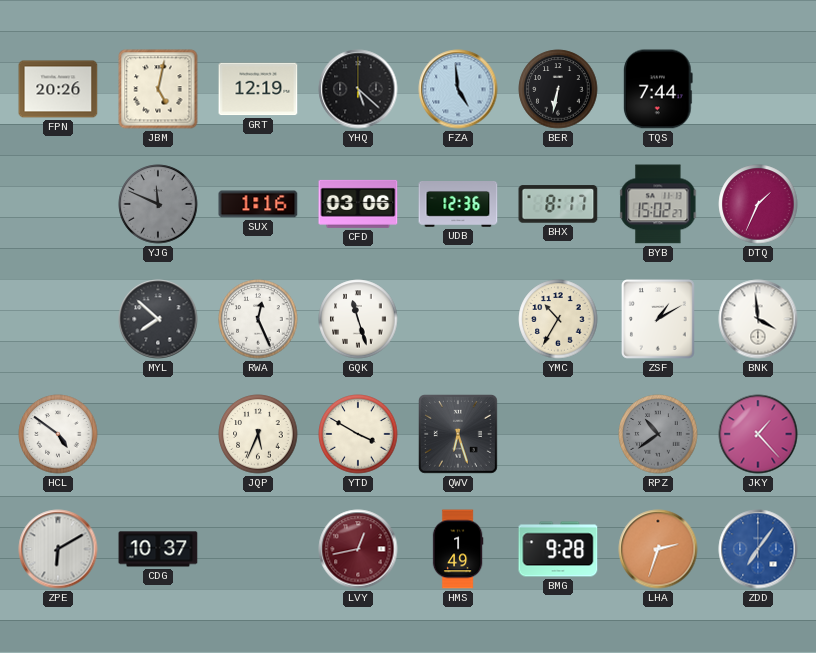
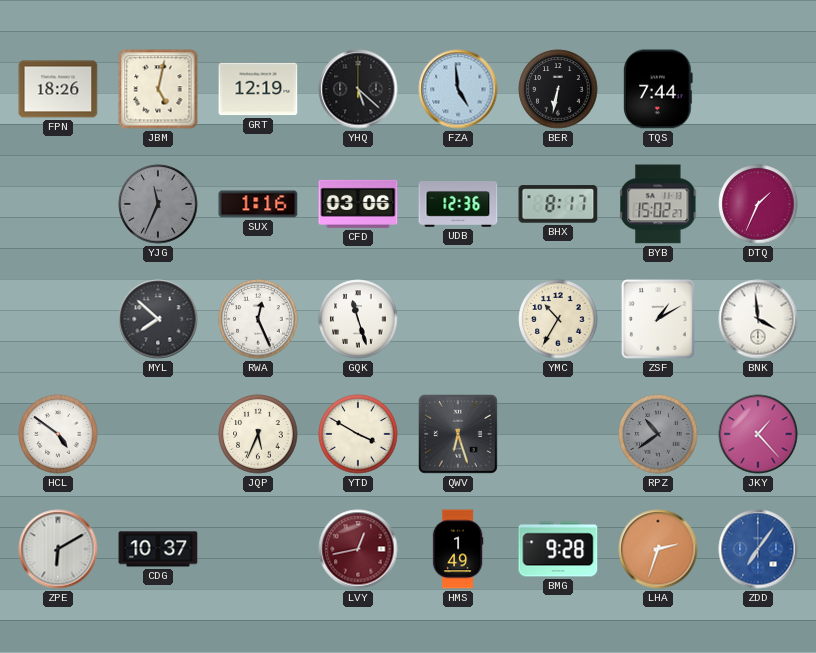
FPN: 20:26 -> 18:26
YJG: 11:49 -> 11:34
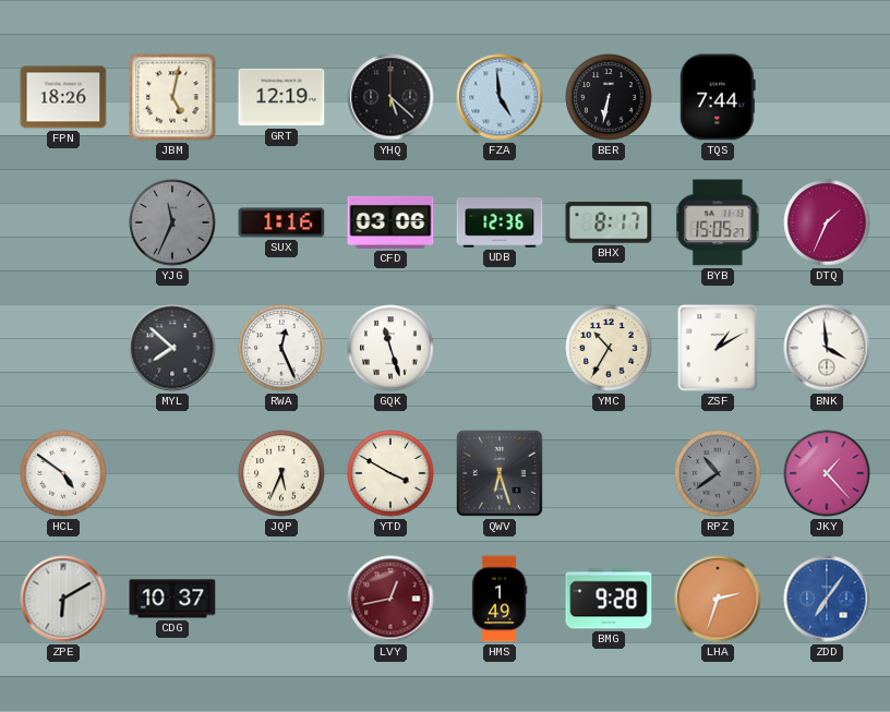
BYB: 15:02 -> 15:05
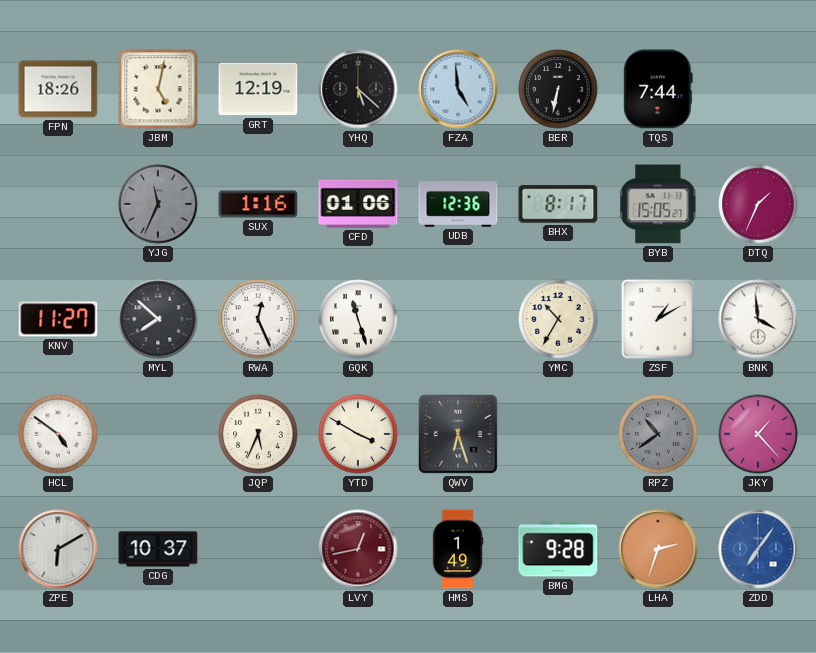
CFD: 03:06 -> 01:06
KNV: none -> 11:27
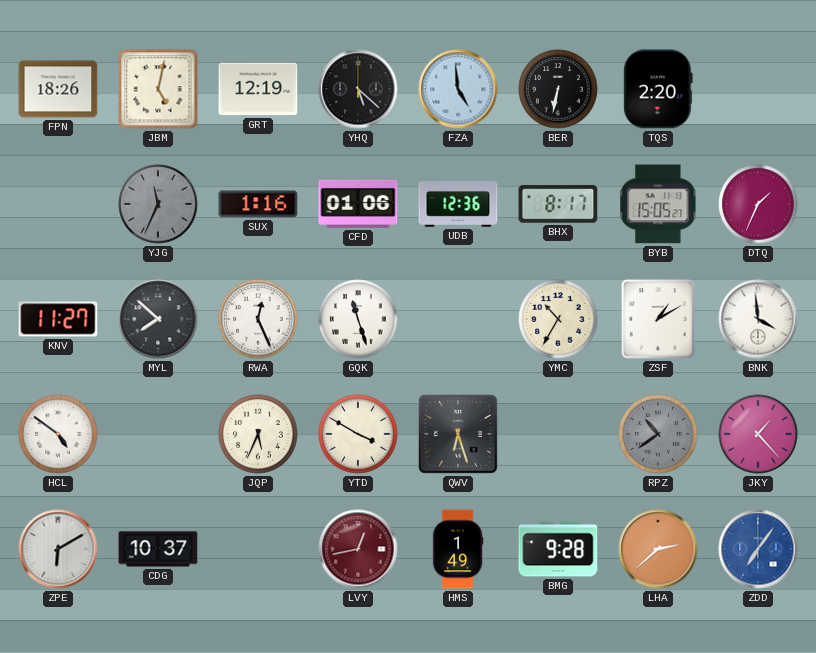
TQS: 7:44 -> 2:20
LHA: 2:33 -> 2:38
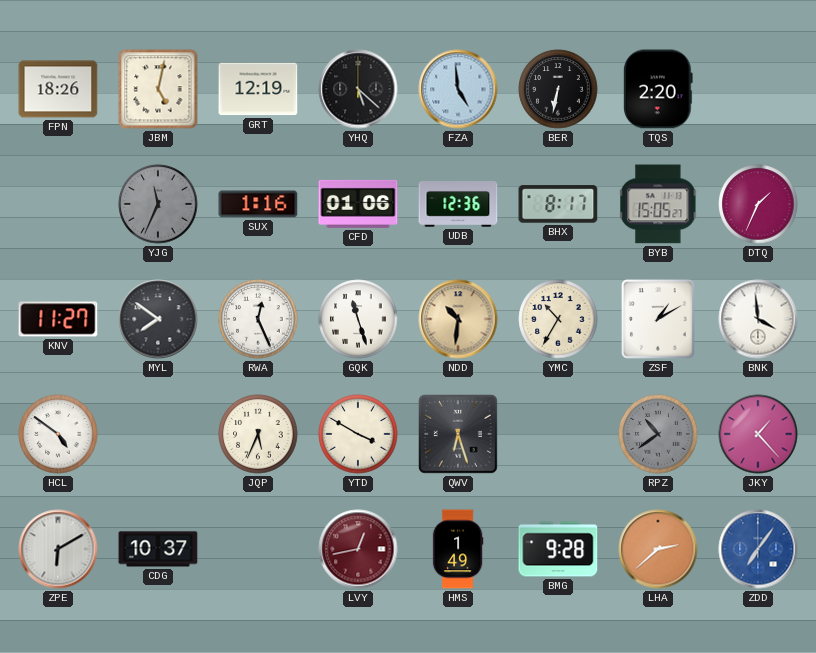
MYL: 7:52 -> 7:51
NDD: none -> 10:31
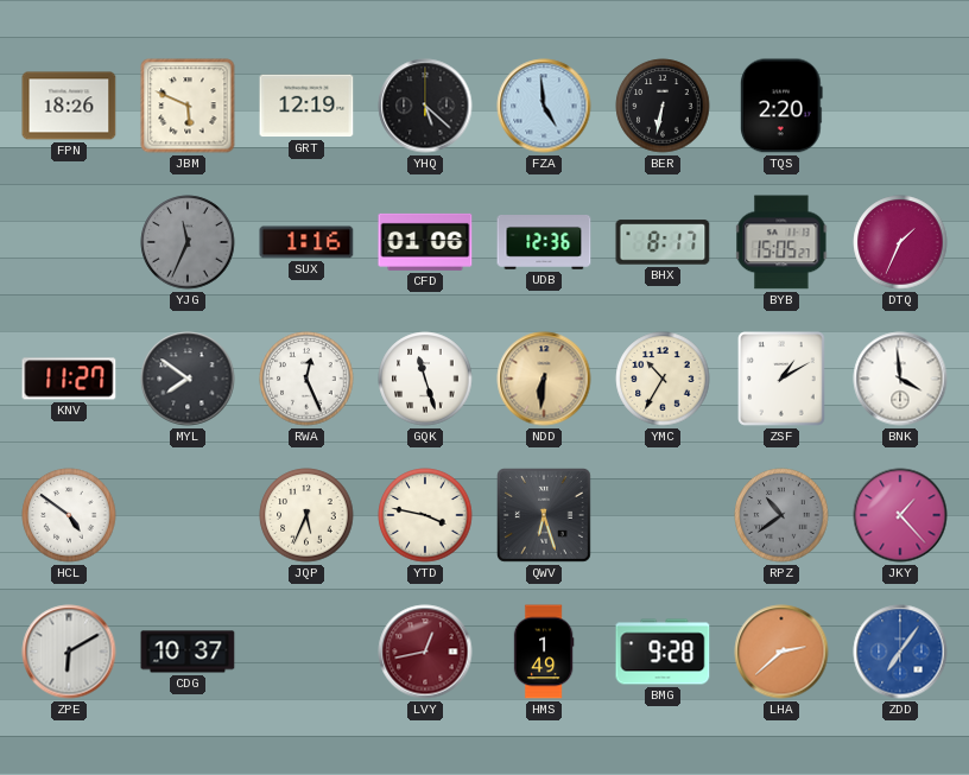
JBM: 5:02 -> 5:49
NDD: 10:31 -> 6:31
YTD: 3:50 -> 3:47
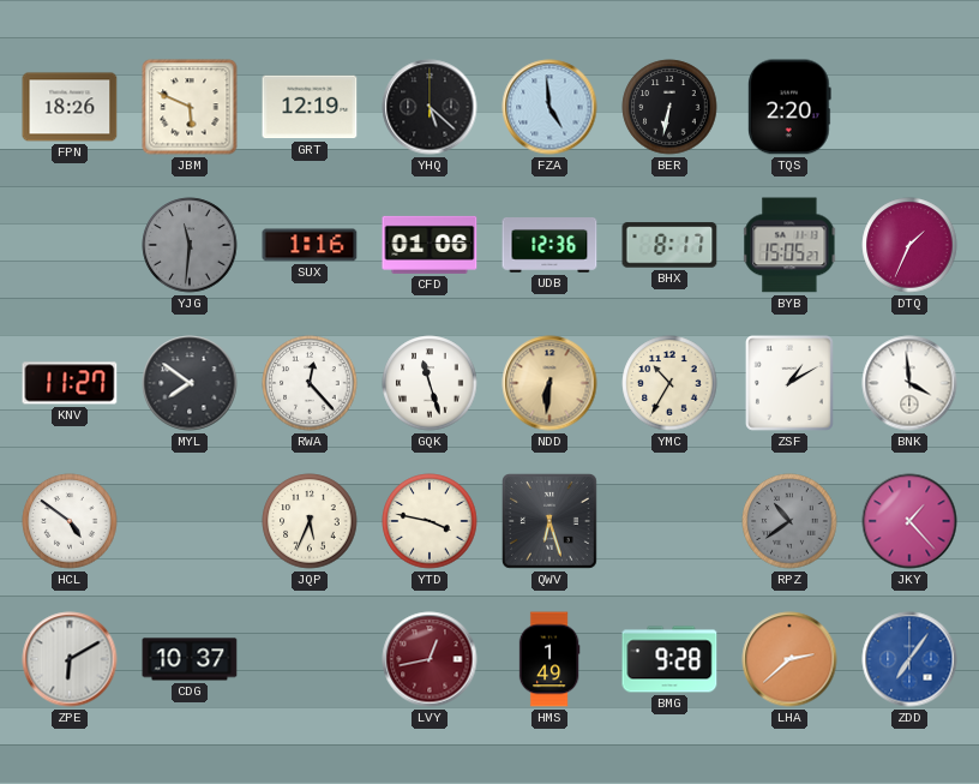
YJG: 11:34 -> 11:31
RWA: 12:26 -> 12:23
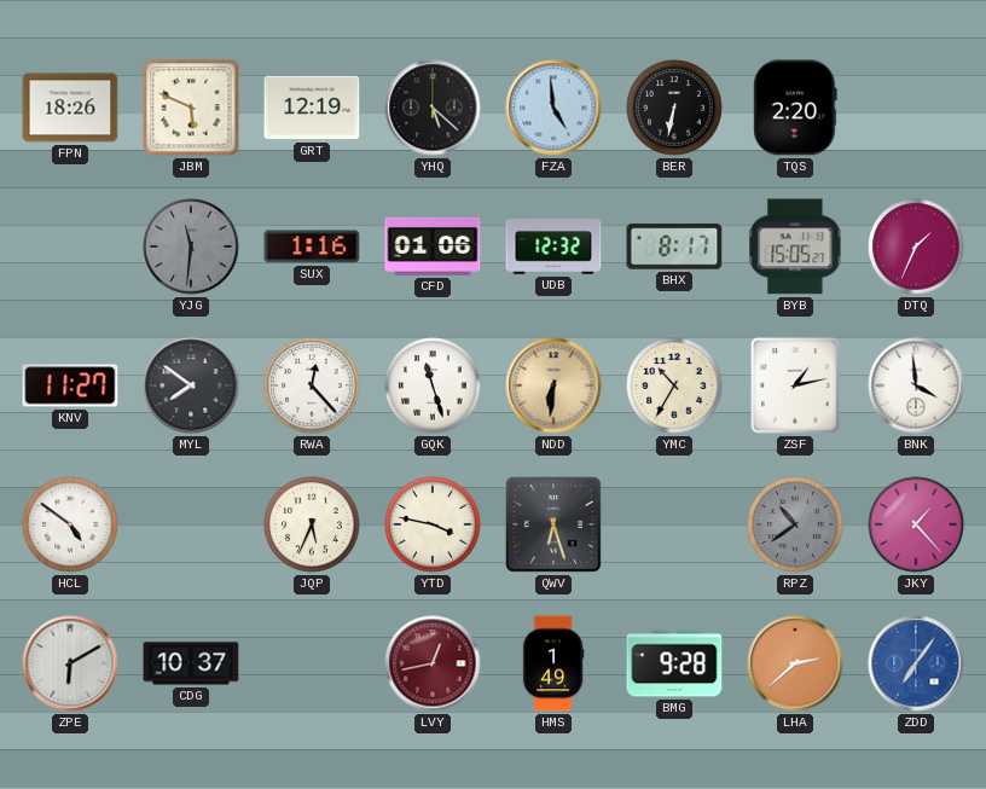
UDB: 12:36 -> 12:32
ZSF: 1:10 -> 1:13
